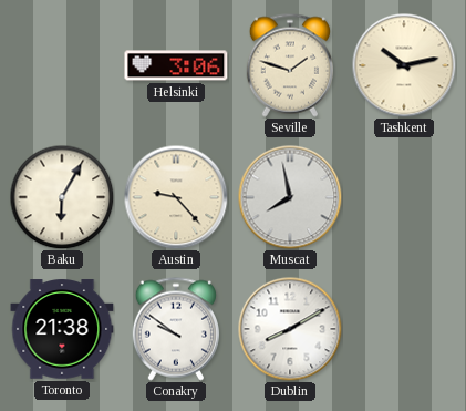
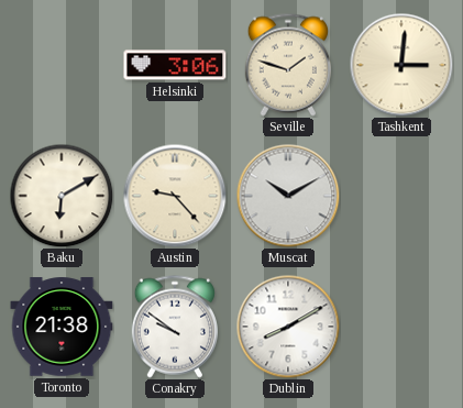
Tashkent: 10:13 -> 3:01
Baku: 6:05 -> 6:10
Muscat: 7:58 -> 10:10
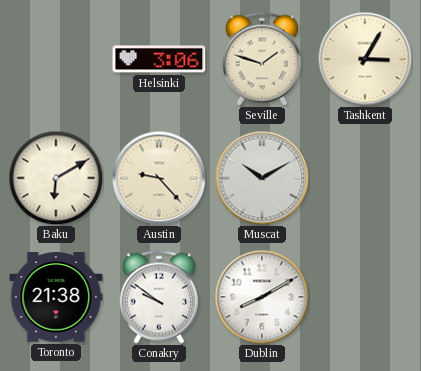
Tashkent: 3:01 -> 3:05
